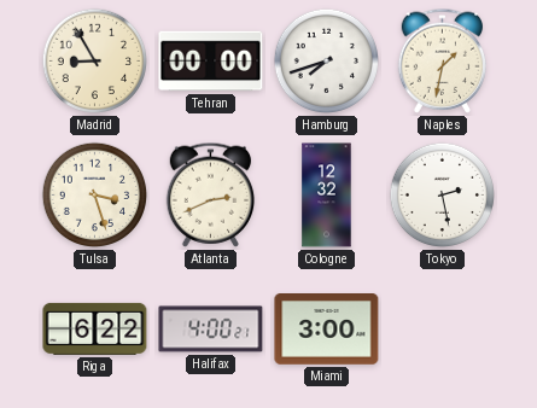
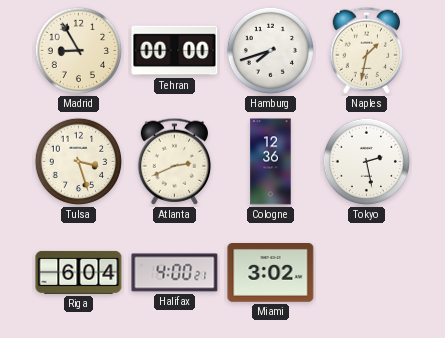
Cologne: 12:32 -> 12:36
Riga: 6:22 -> 6:04
Miami: 3:00 -> 3:02
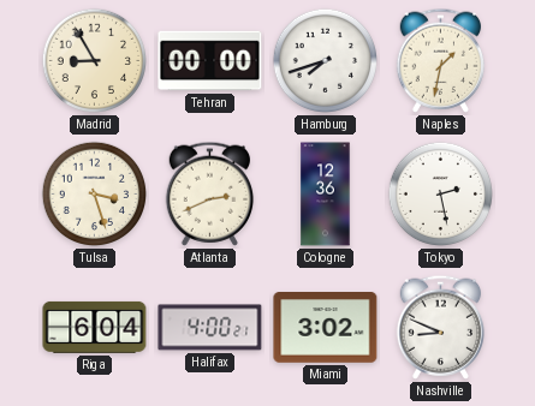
Nashville: none -> 8:49
